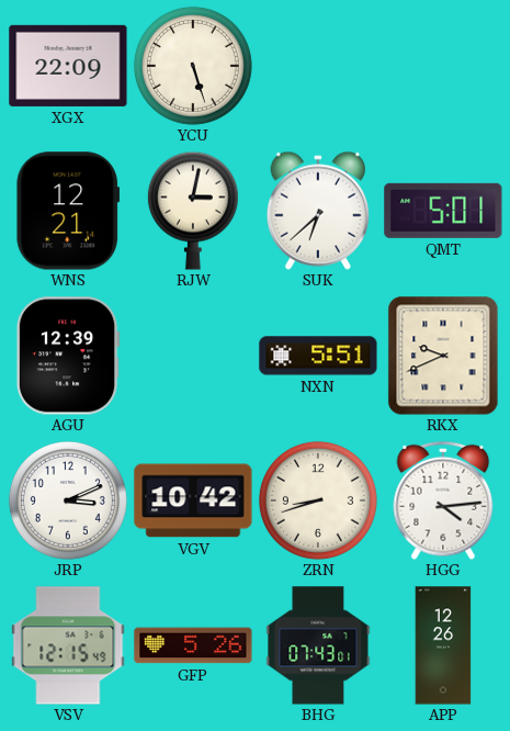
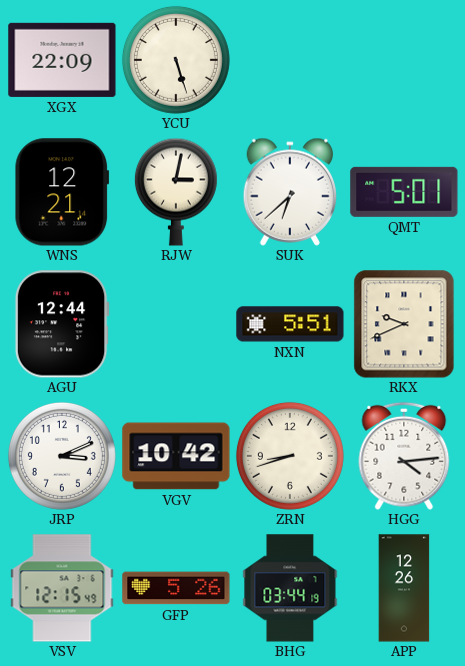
AGU: 12:39 -> 12:44
BHG: 07:43 -> 03:44
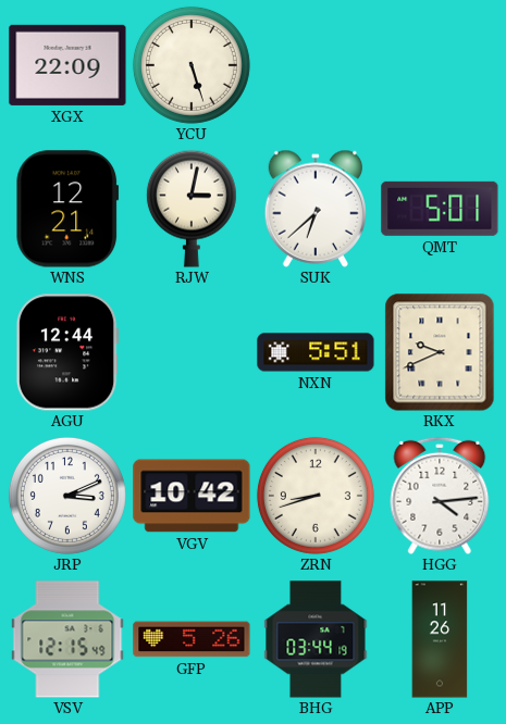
APP: 12:26 -> 11:26
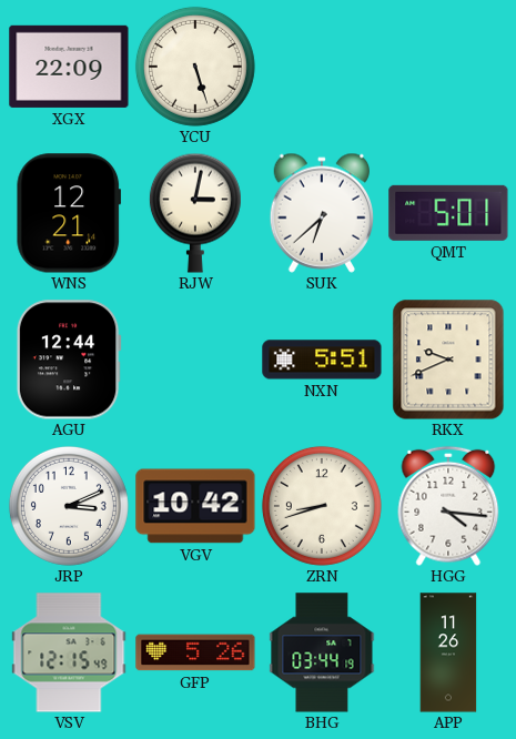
HGG: 4:14 -> 4:16
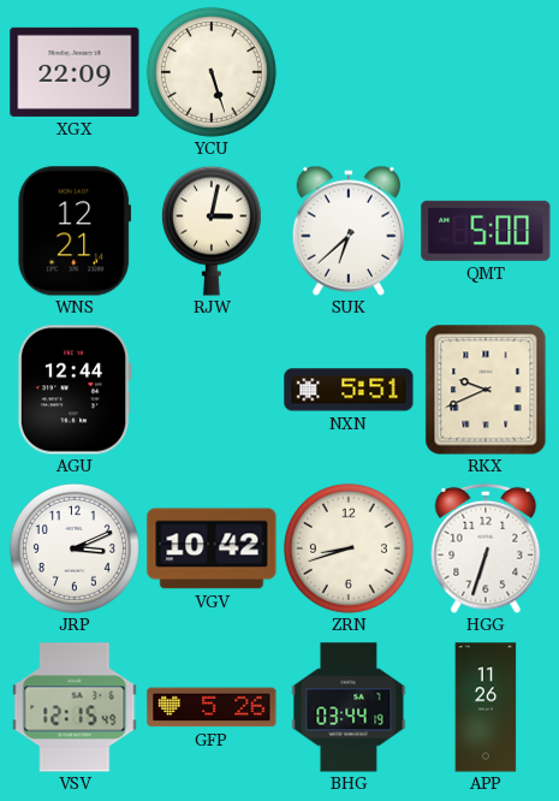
QMT: 5:01 -> 5:00
HGG: 4:16 -> 6:33
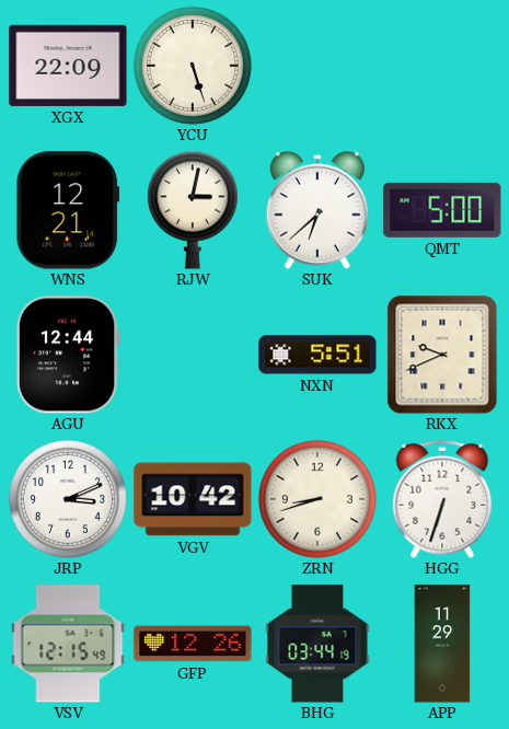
GFP: 5:26 -> 12:26
APP: 11:26 -> 11:29
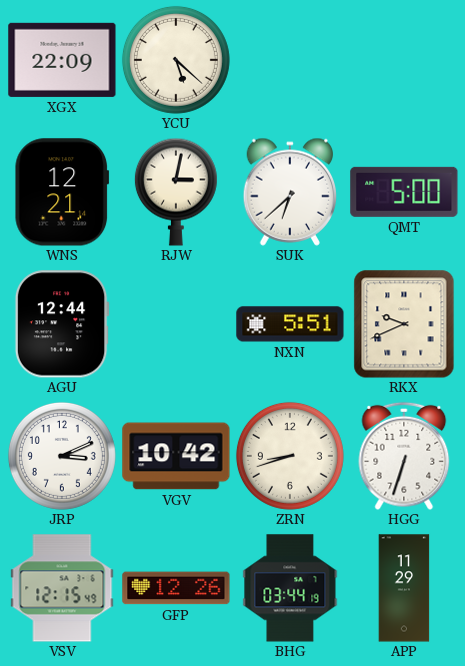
YCU: 5:27 -> 5:22
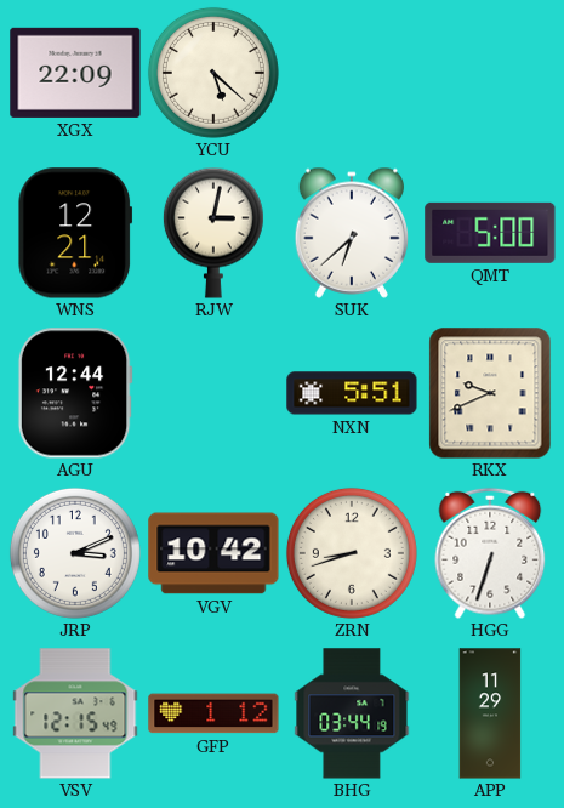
GFP: 12:26 -> 1:12
